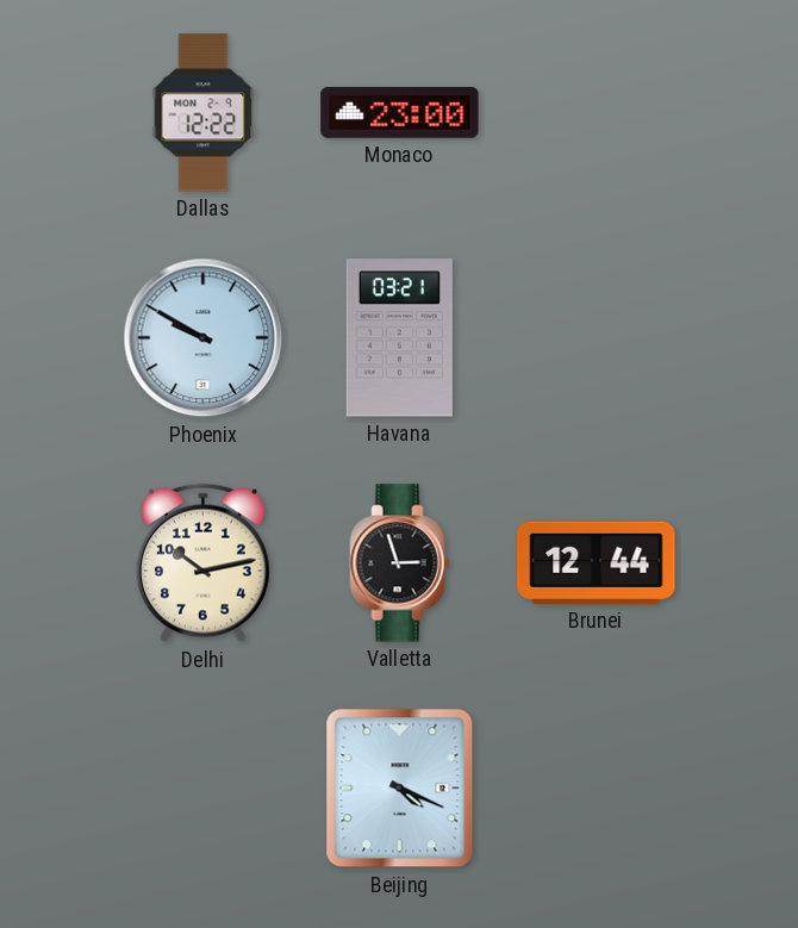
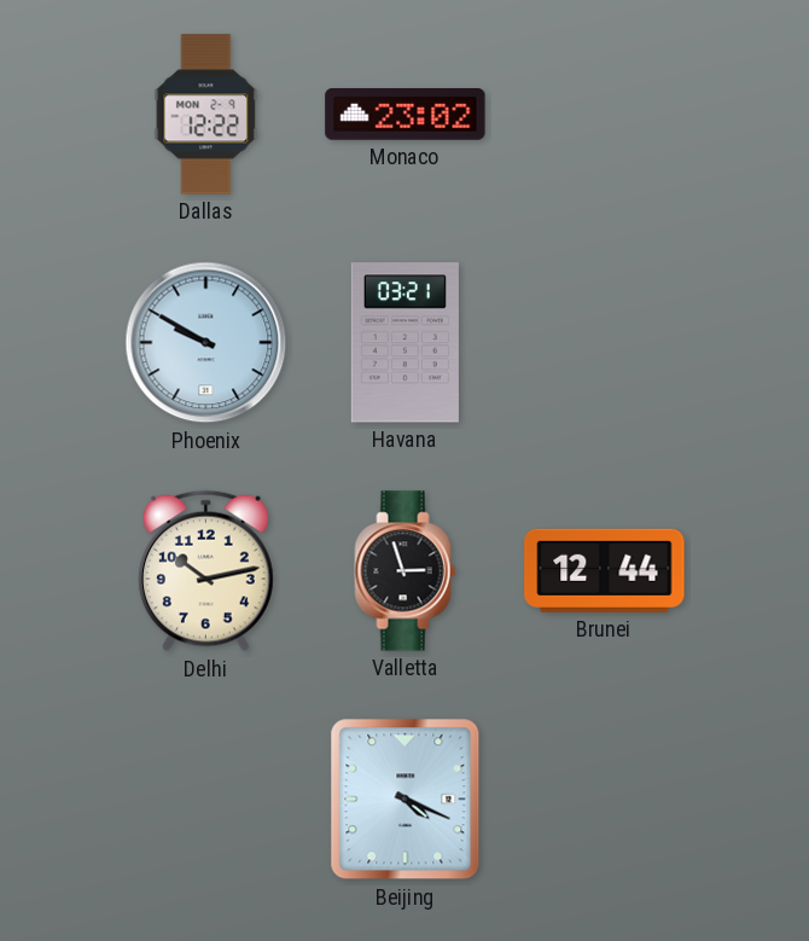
Monaco: 23:00 -> 23:02
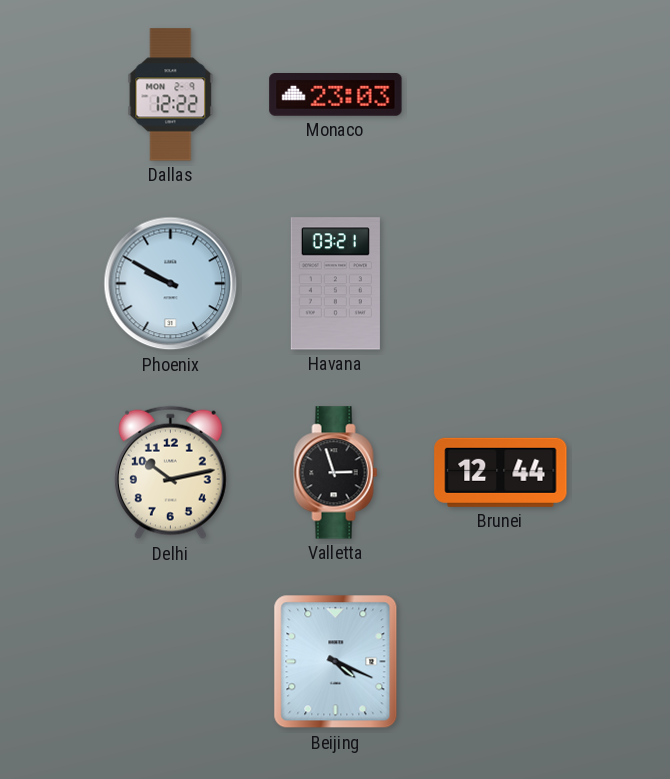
Monaco: 23:02 -> 23:03
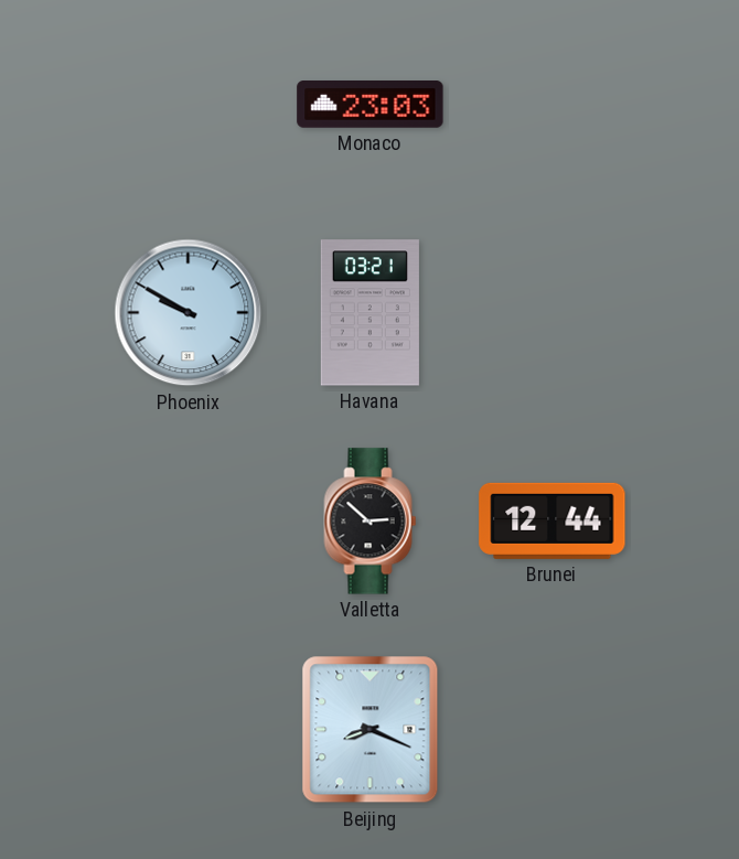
Dallas: 12:22 -> none
Delhi: 10:13 -> none
Valletta: 2:57 -> 2:52
Beijing: 4:19 -> 8:19
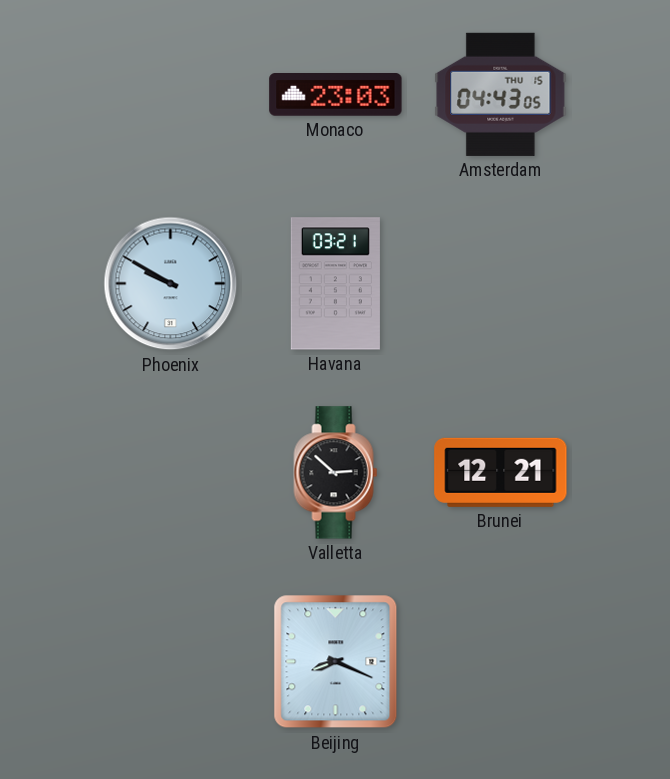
Amsterdam: none -> 04:43
Brunei: 12:44 -> 12:21
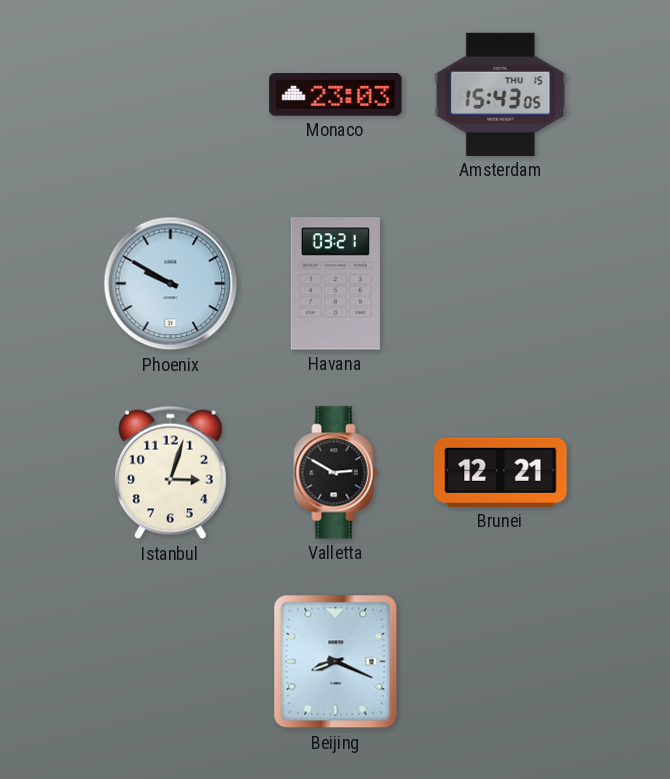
Amsterdam: 04:43 -> 15:43
Istanbul: none -> 3:03
Valletta: 2:52 -> 2:50
